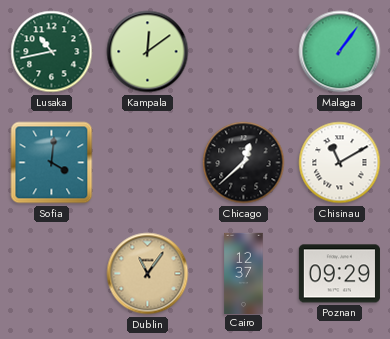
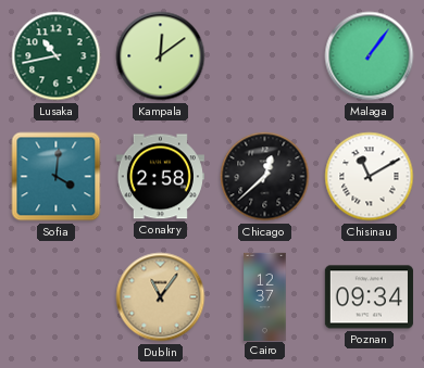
Conakry: none -> 2:58
Poznan: 09:29 -> 09:34
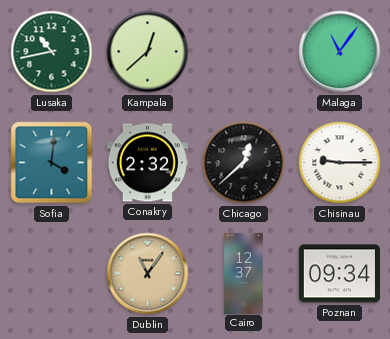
Kampala: 12:09 -> 12:38
Malaga: 1:06 -> 11:06
Conakry: 2:58 -> 2:32
Chisinau: 11:10 -> 9:15
